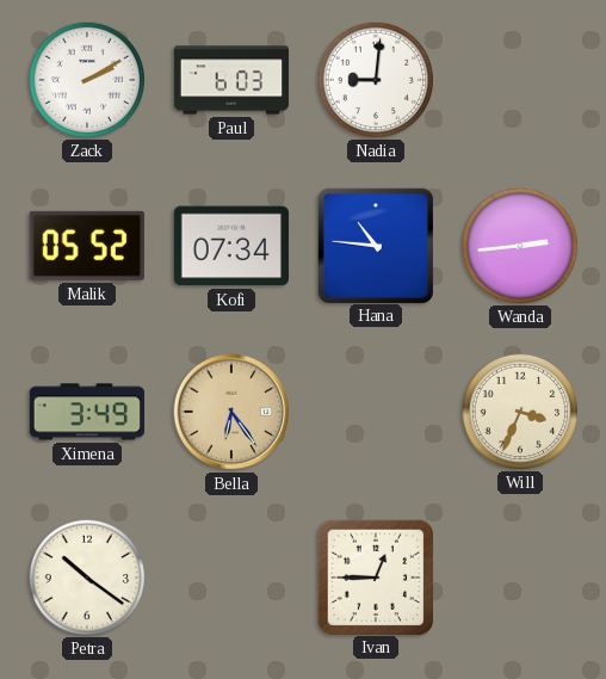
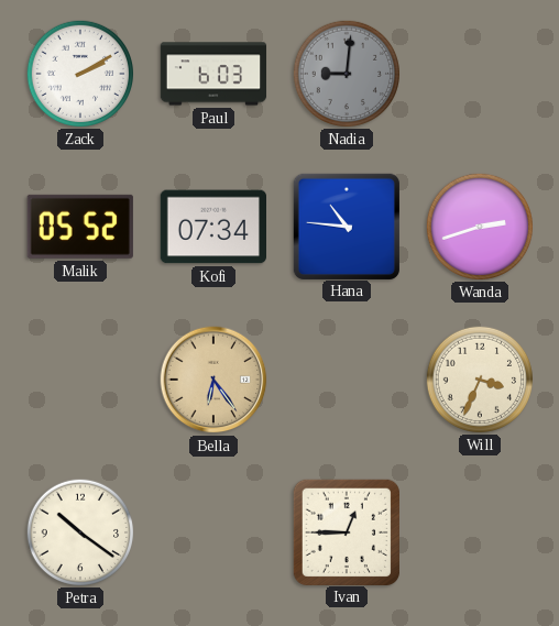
Nadia dial: white -> grey
Wanda: 2:44 -> 2:42
Ximena: 3:49 -> none
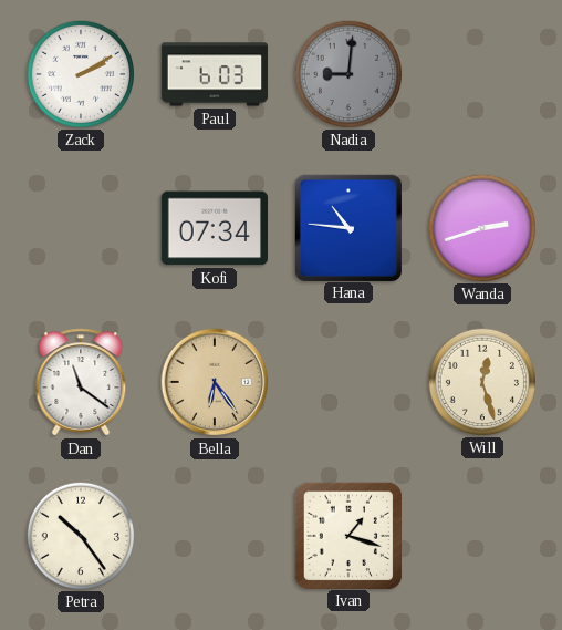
Malik: 05:52 -> none
Dan: none -> 11:21
Will: 3:34 -> 12:27
Petra: 10:21 -> 10:24
Ivan: 12:45 -> 1:18
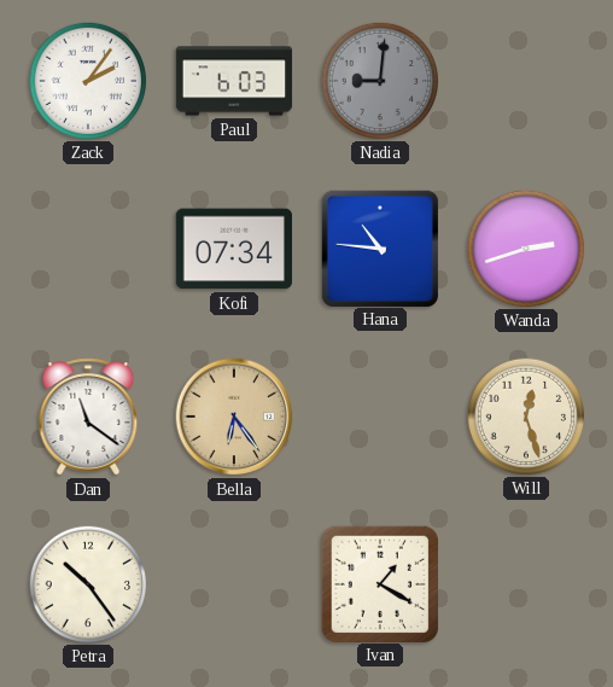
Zack: 2:10 -> 2:06
Ivan: 1:18 -> 1:20
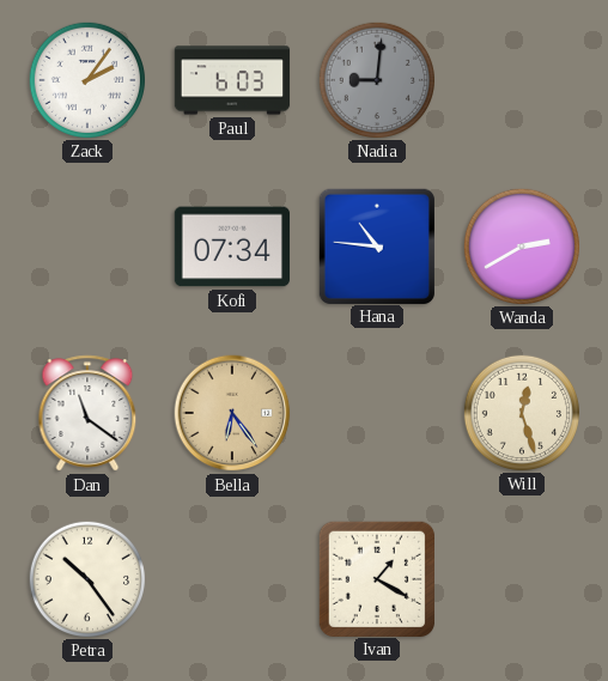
Wanda: 2:42 -> 2:40
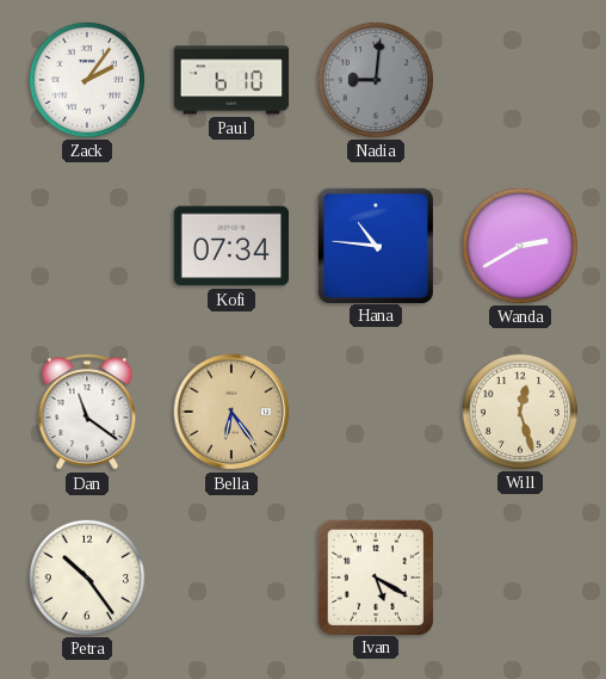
Paul: 6:03 -> 6:10
Ivan: 1:20 -> 5:20
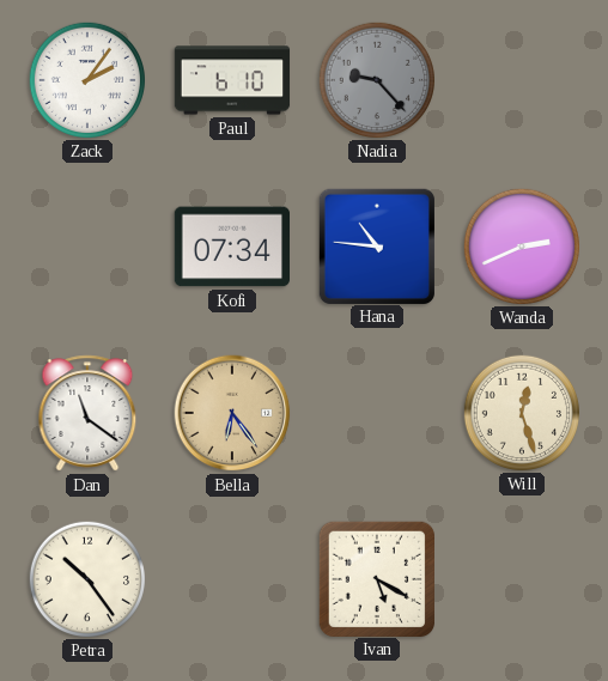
Nadia: 9:01 -> 9:23
Wanda: 2:40 -> 2:41
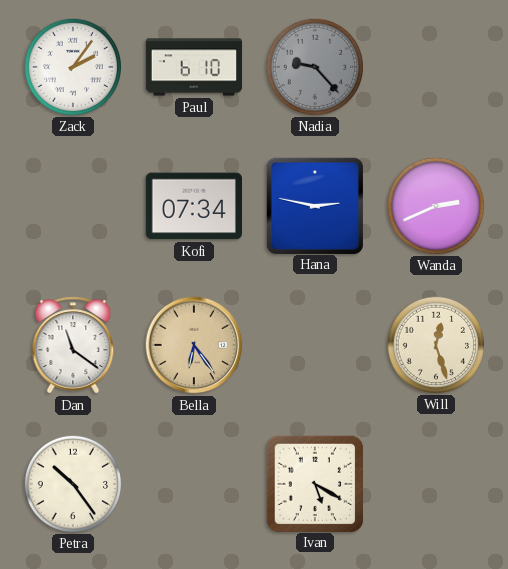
Hana: 10:46 -> 2:47
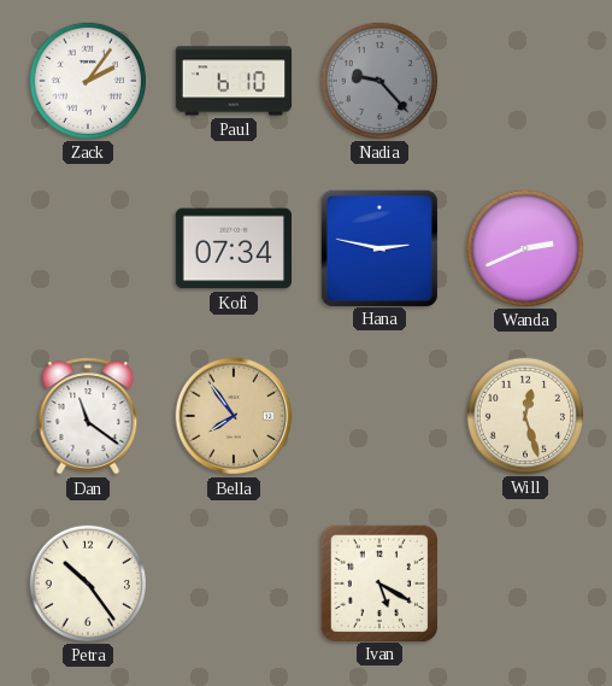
Bella: 6:24 -> 7:54
